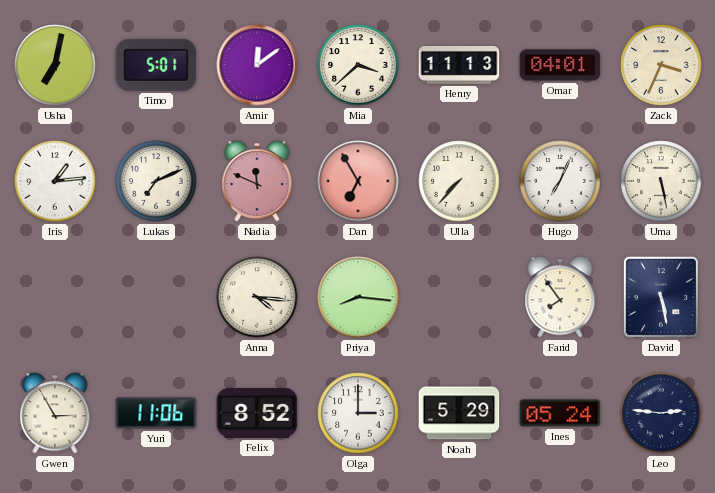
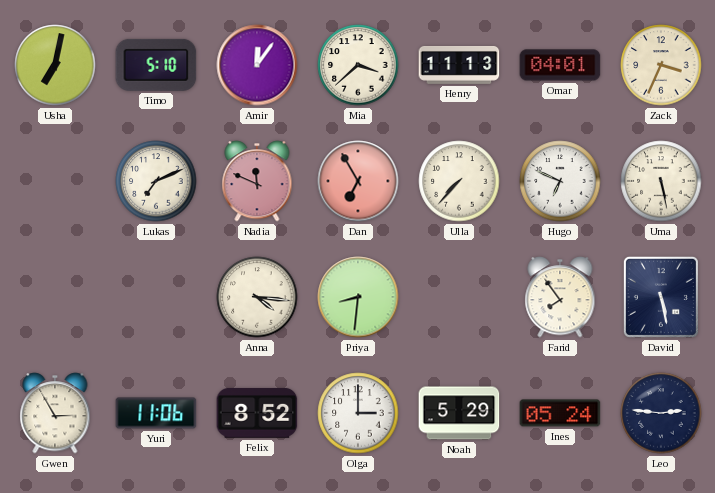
Timo: 5:01 -> 5:10
Amir: 12:09 -> 12:06
Iris: 1:14 -> none
Hugo: 7:04 -> 6:49
Priya: 8:16 -> 8:31
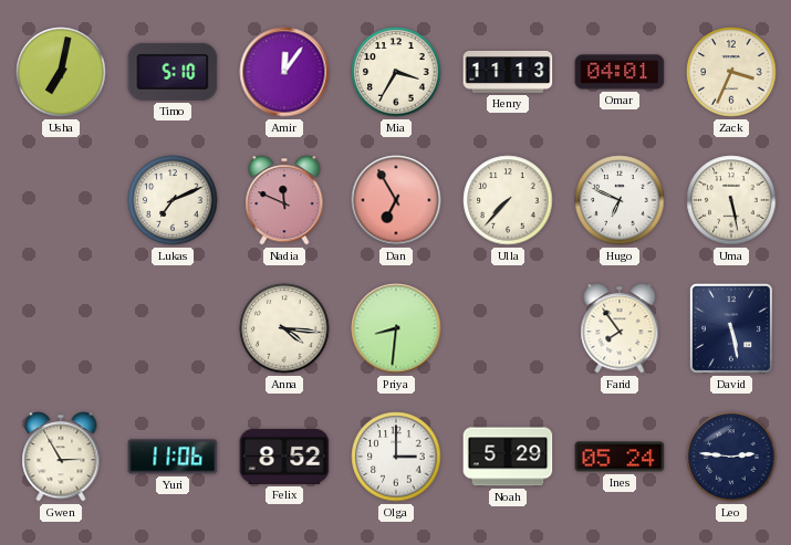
Mia: 3:38 -> 3:35
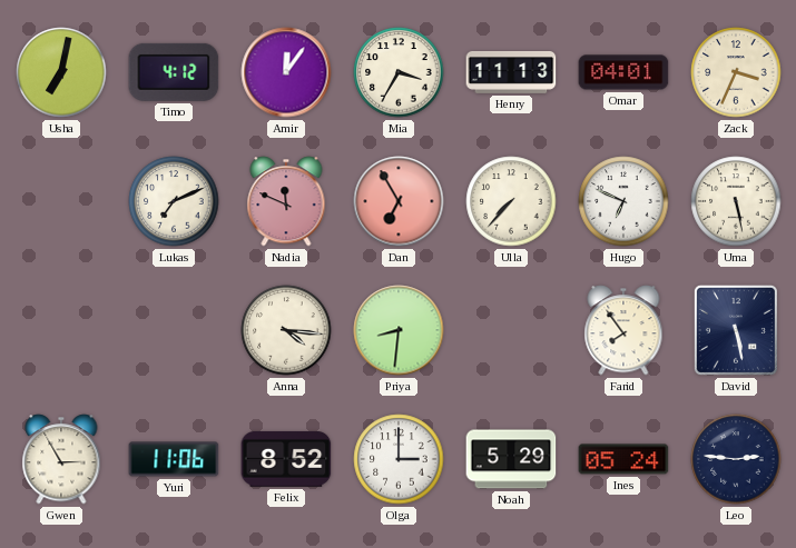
Timo: 5:10 -> 4:12
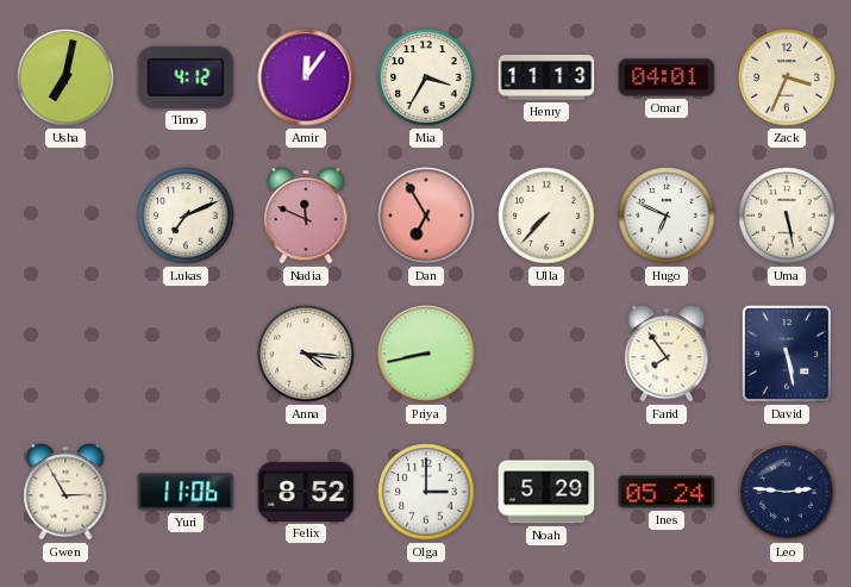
Priya: 8:31 -> 8:43
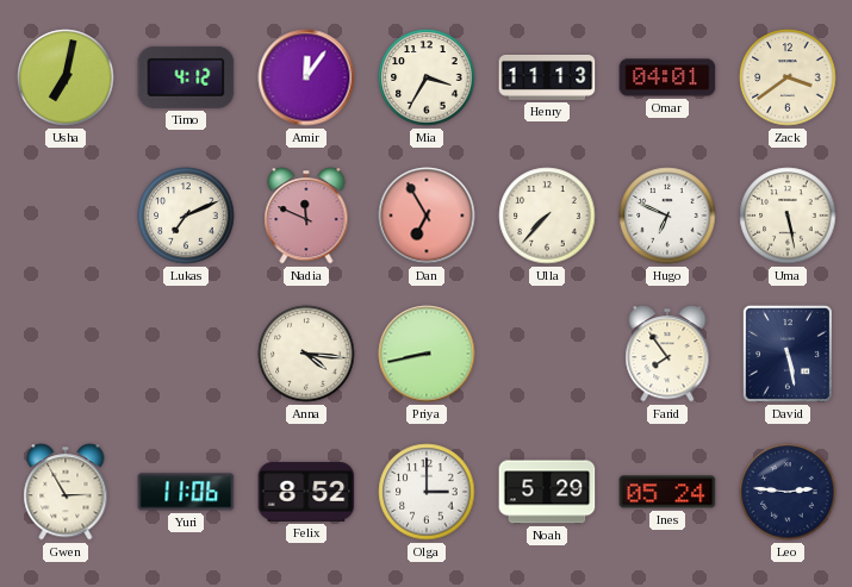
Zack: 3:34 -> 3:39
